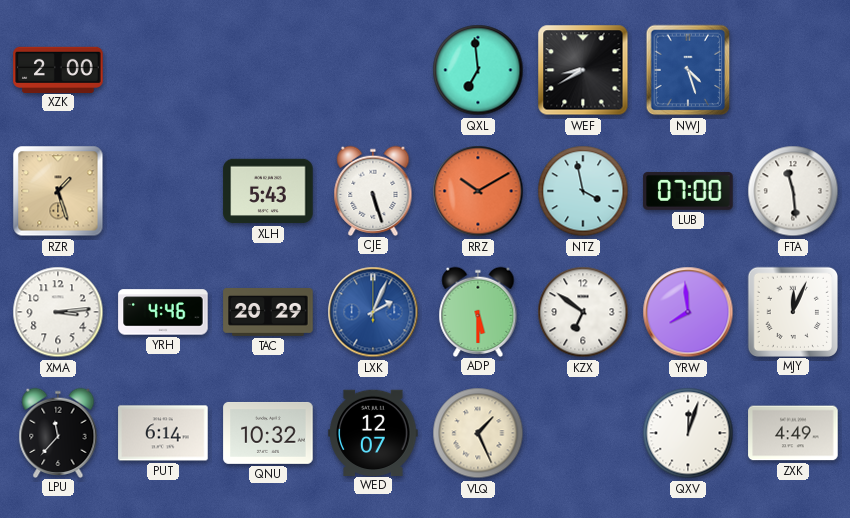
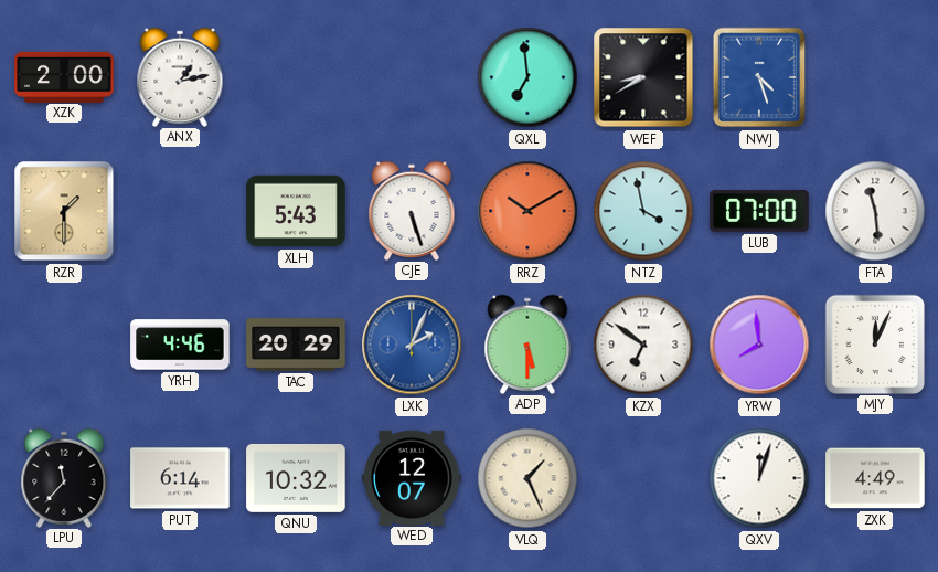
ANX: none -> 1:13
RZR: 1:27 -> 1:30
XMA: 3:14 -> none
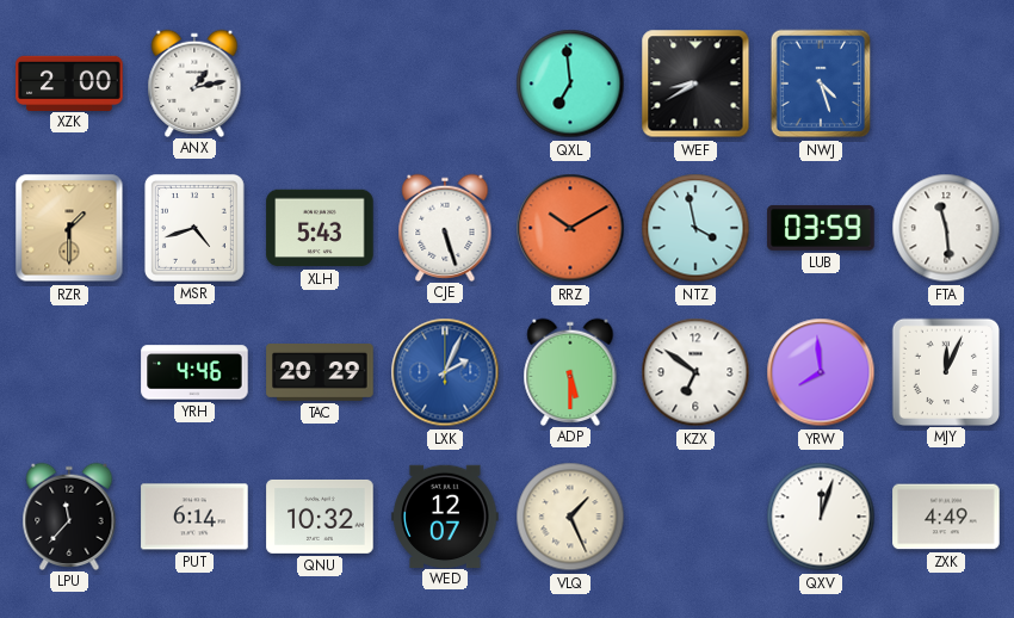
MSR: none -> 4:42
LUB: 07:00 -> 03:59
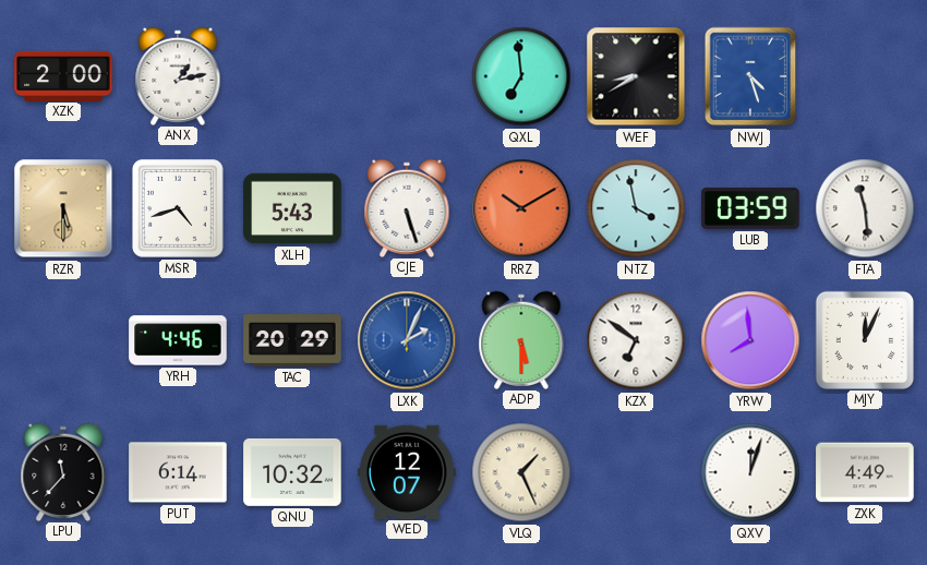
RZR: 1:30 -> 5:30
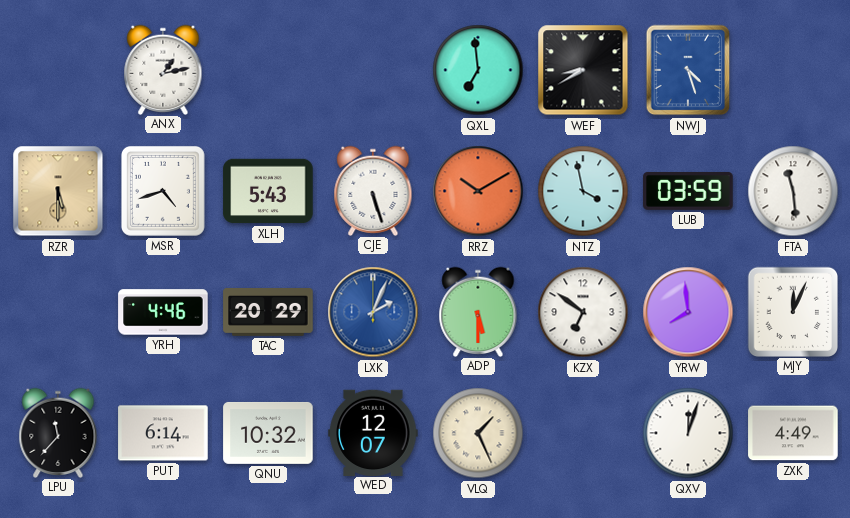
XZK: 2:00 -> none
